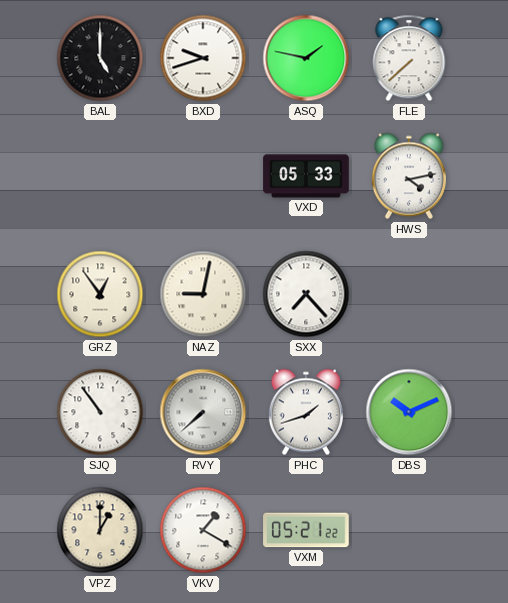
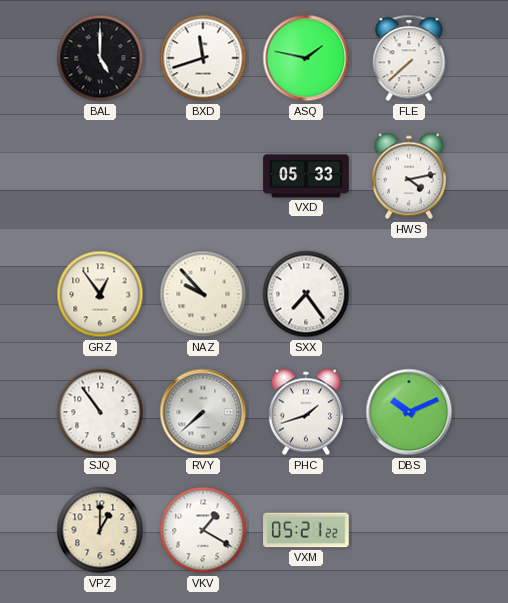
BXD: 9:42 -> 11:42
NAZ: 9:02 -> 9:53
SXX: 7:23 -> 7:24
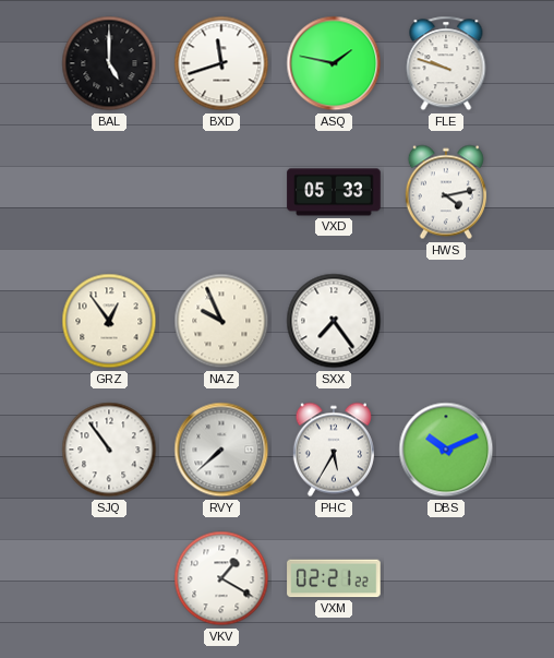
FLE: 7:38 -> 9:48
NAZ: 9:53 -> 9:56
PHC: 1:42 -> 5:35
VPZ: 1:00 -> none
VXM: 05:21 -> 02:21
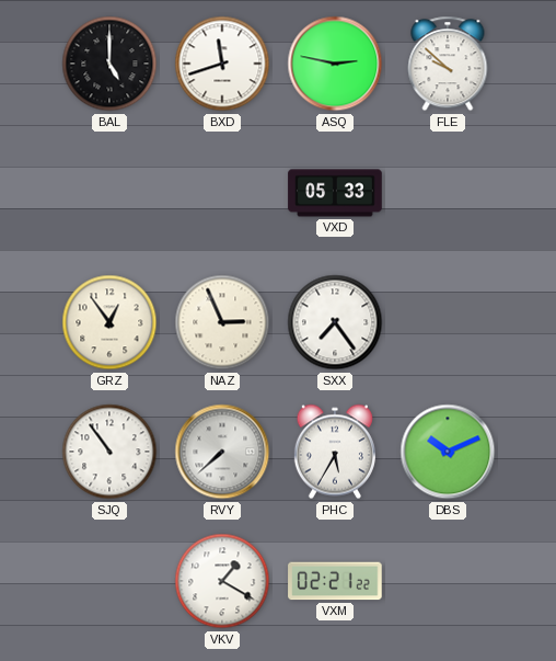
ASQ: 1:47 -> 2:47
FLE: 9:48 -> 9:52
HWS: 4:13 -> none
NAZ: 9:56 -> 2:56
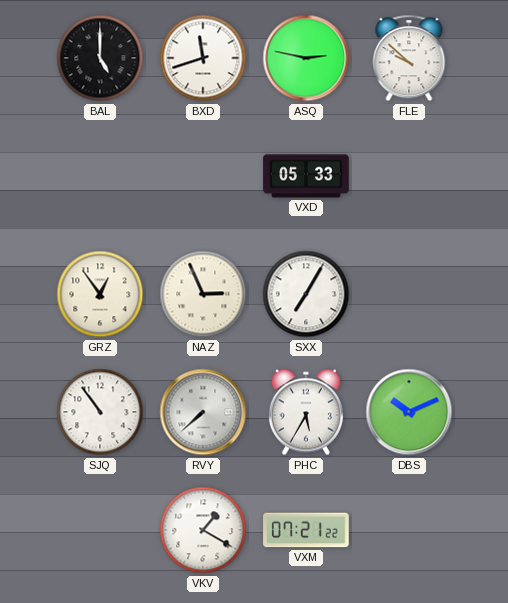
SXX: 7:24 -> 7:05
VXM: 02:21 -> 07:21
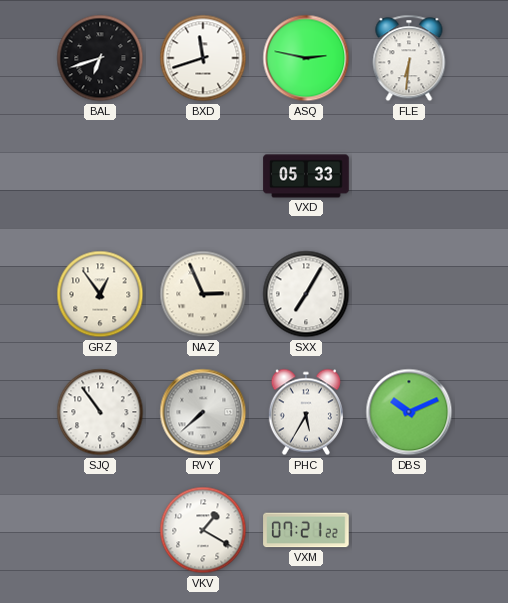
BAL: 5:00 -> 6:42
FLE: 9:52 -> 6:31
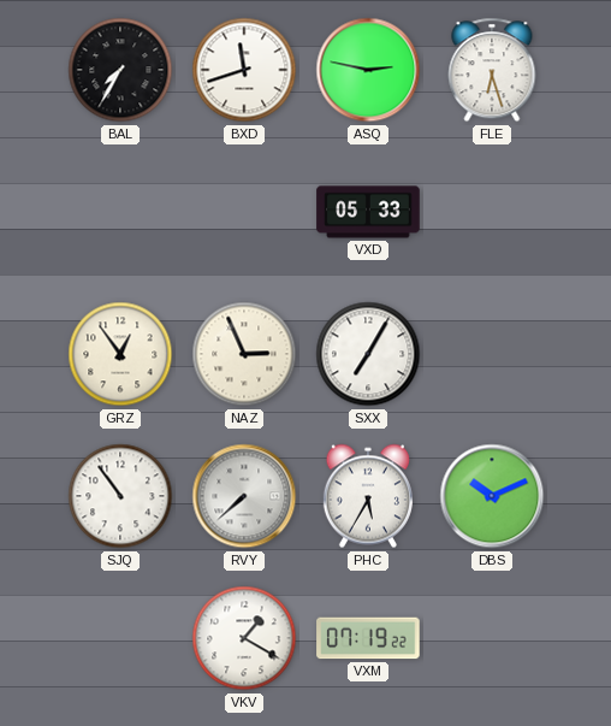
BAL: 6:42 -> 7:35
FLE: 6:31 -> 6:27
VXM: 07:21 -> 07:19
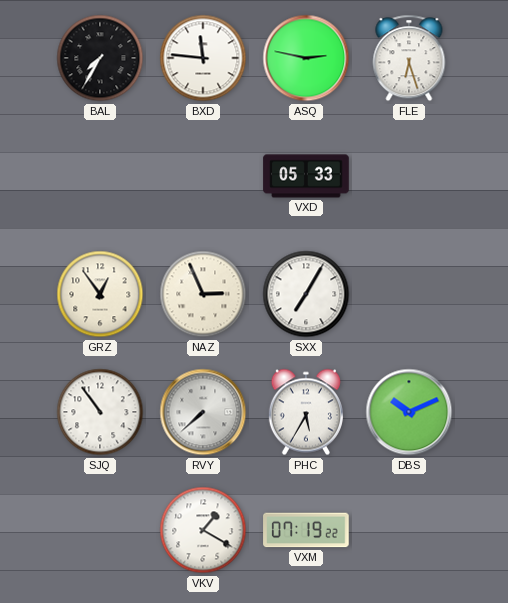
BXD: 11:42 -> 11:46
